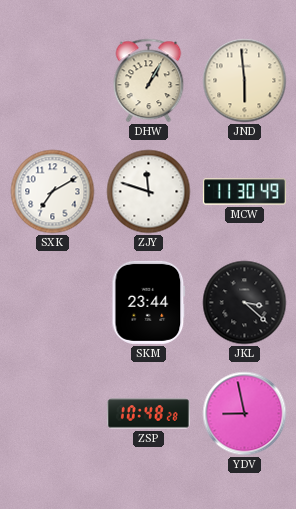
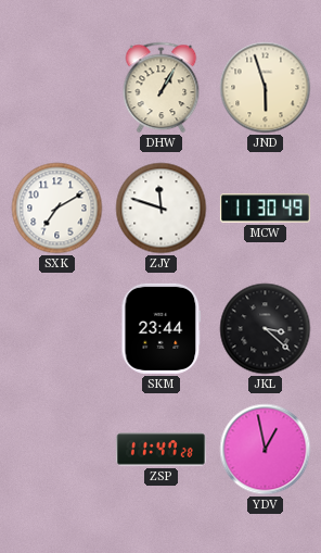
JND: 5:59 -> 5:57
ZSP: 10:48 -> 11:47
YDV: 8:58 -> 12:58
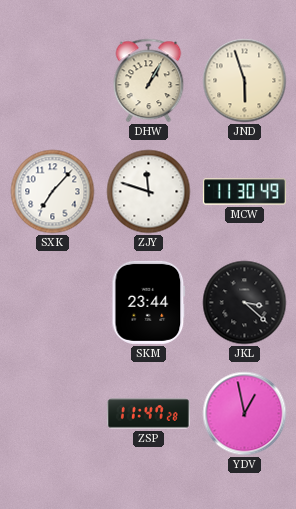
SXK: 7:10 -> 7:07
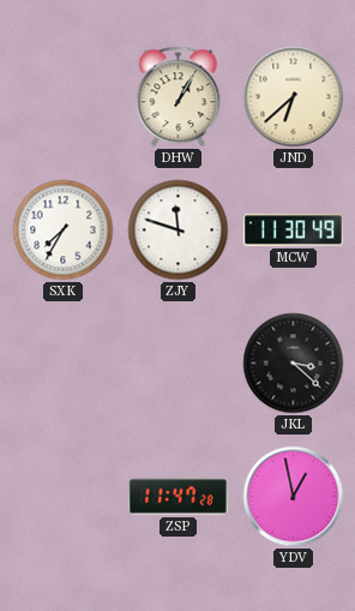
JND: 5:57 -> 6:38
SXK: 7:07 -> 7:35
SKM: 23:44 -> none
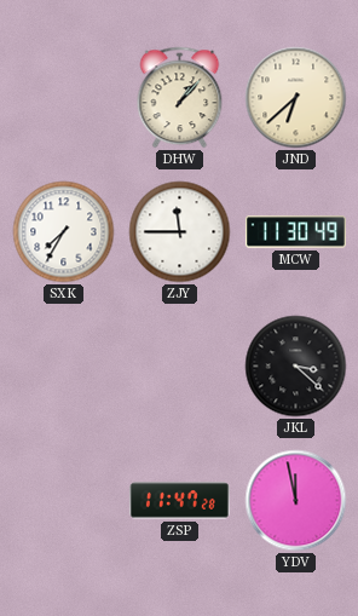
DHW: 1:05 -> 1:07
ZJY: 11:48 -> 11:45
YDV: 12:58 -> 11:58
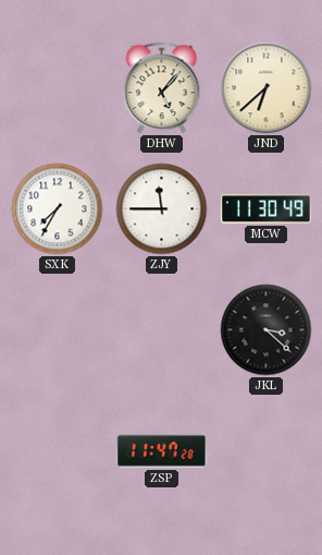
DHW: 1:07 -> 5:07
YDV: 11:58 -> none
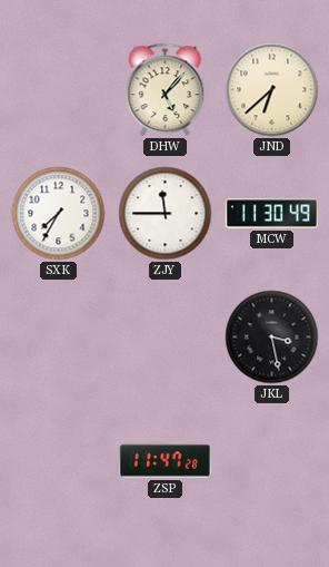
JKL: 3:22 -> 3:28
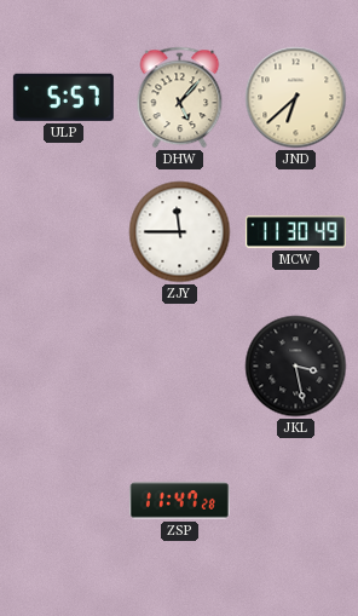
ULP: none -> 5:57
SXK: 7:35 -> none
